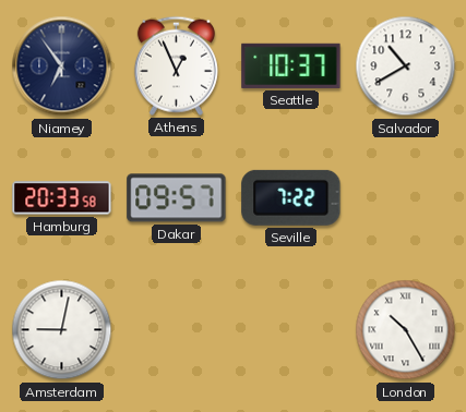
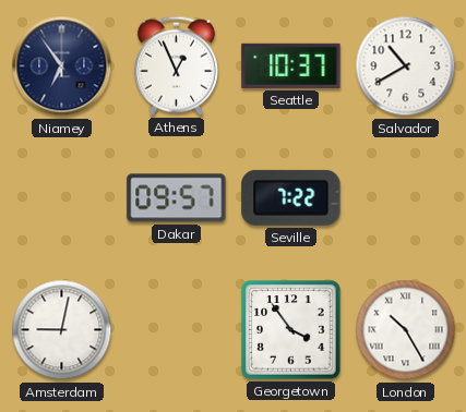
Hamburg: 20:33 -> none
Georgetown: none -> 3:54
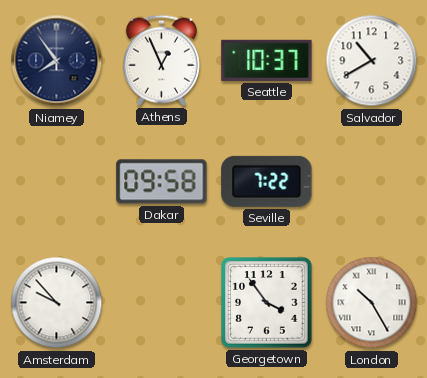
Niamey: 6:54 -> 7:54
Dakar: 09:57 -> 09:58
Amsterdam: 9:02 -> 9:53
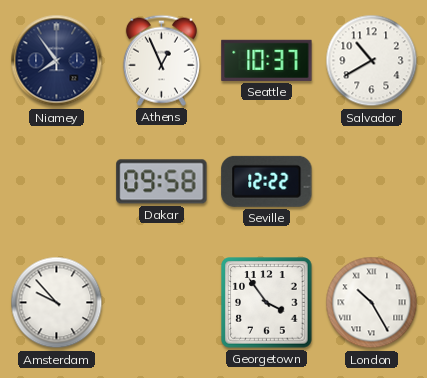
Seville: 7:22 -> 12:22
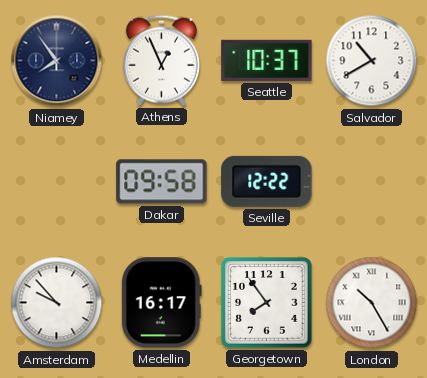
Medellin: none -> 16:17
Georgetown: 3:54 -> 7:54
